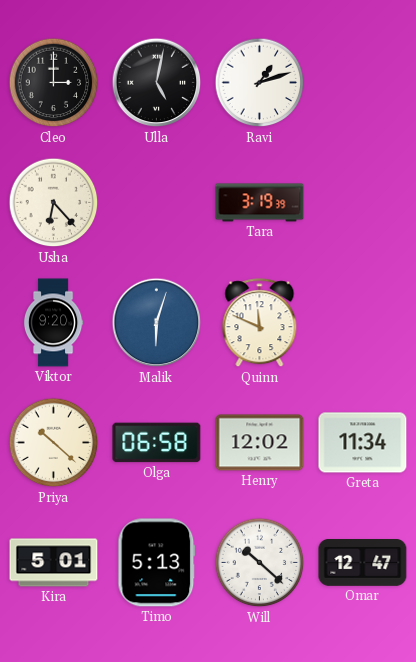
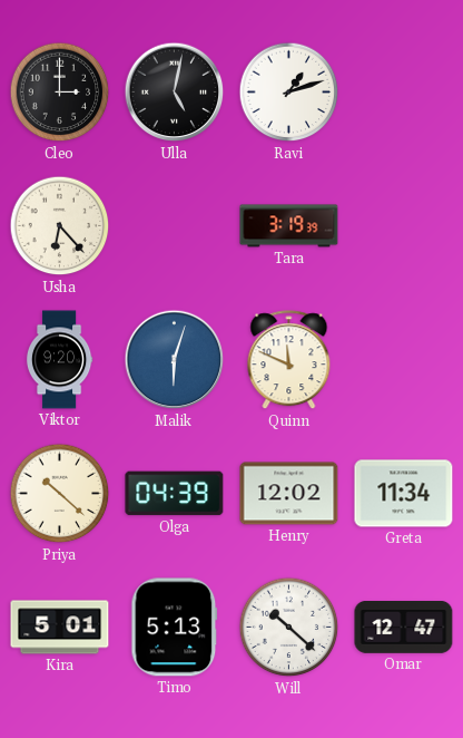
Olga: 06:58 -> 04:39
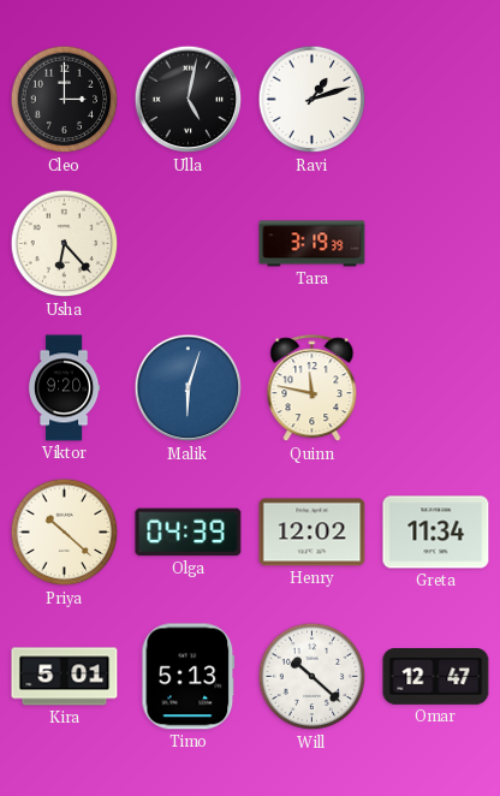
Quinn: 11:49 -> 11:47
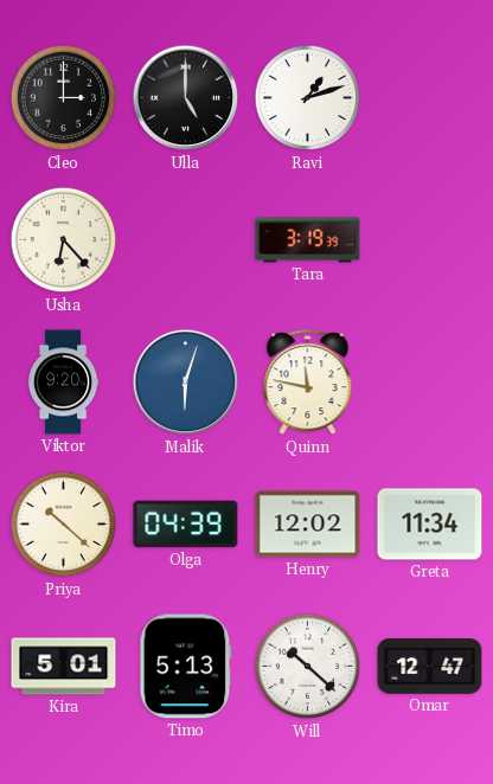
Ulla: 5:02 -> 5:00
